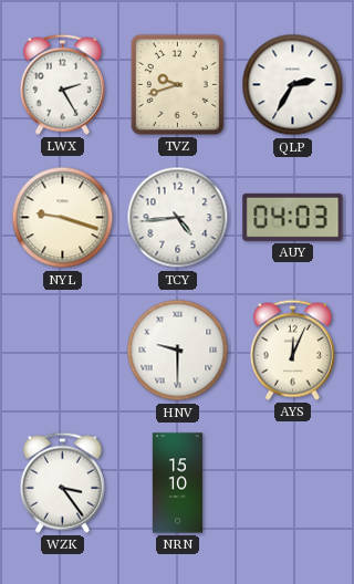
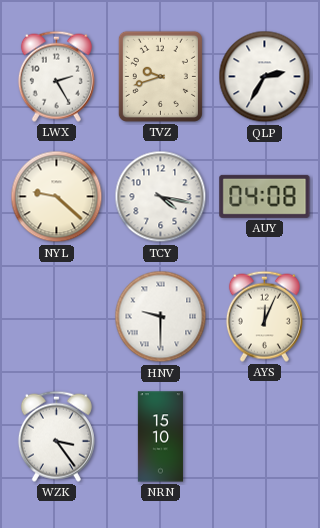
NYL: 9:18 -> 9:22
TCY: 4:44 -> 4:17
AUY: 04:03 -> 04:08
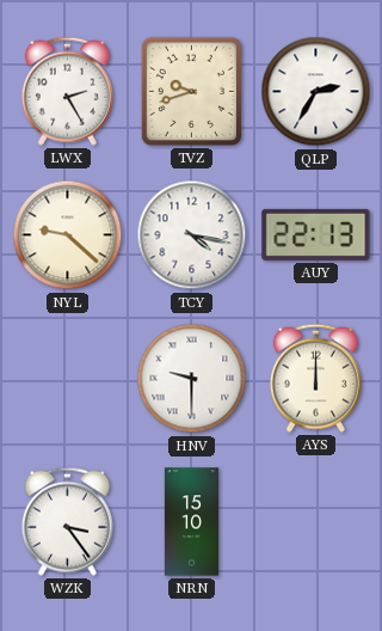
AUY: 04:08 -> 22:13
AYS: 12:04 -> 12:00
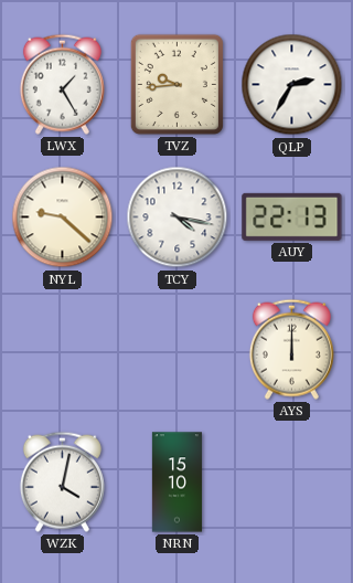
LWX: 2:25 -> 1:25
TVZ: 9:42 -> 9:44
HNV: 9:30 -> none
WZK: 3:24 -> 4:02
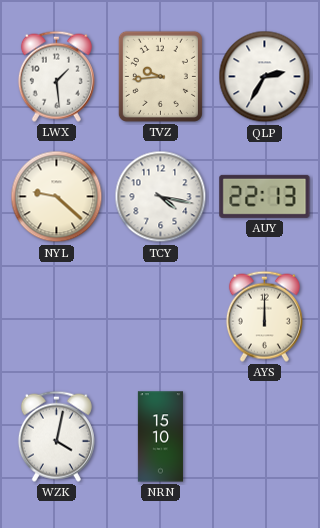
LWX: 1:25 -> 1:29
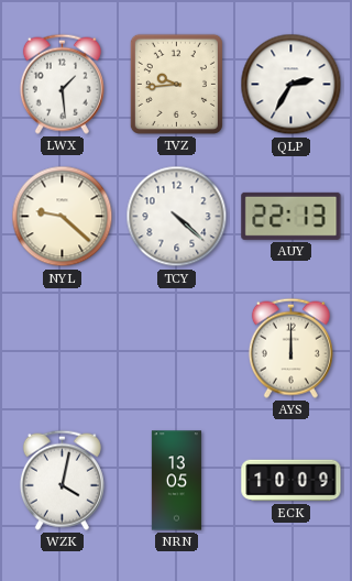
TCY: 4:17 -> 4:22
NRN: 15:10 -> 13:05
ECK: none -> 10:09
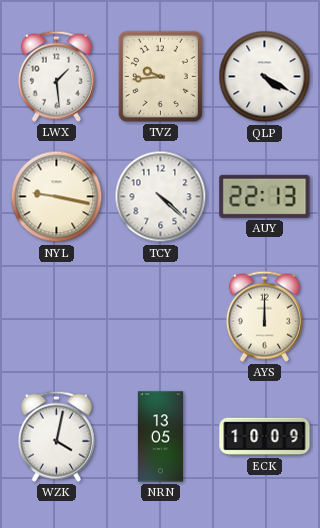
QLP: 2:35 -> 4:20
NYL: 9:22 -> 9:17
